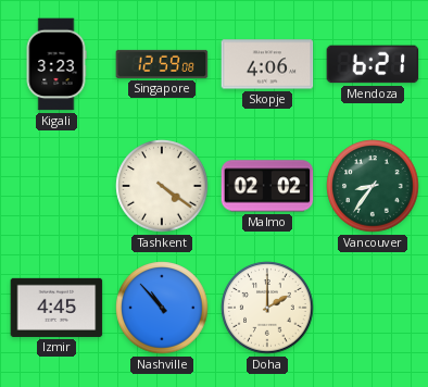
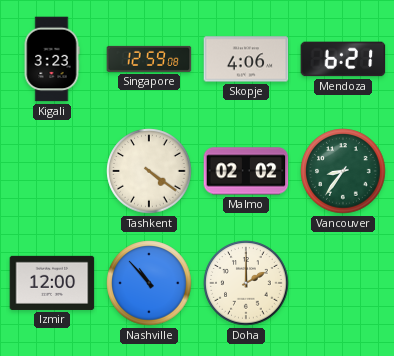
Izmir: 4:45 -> 12:00
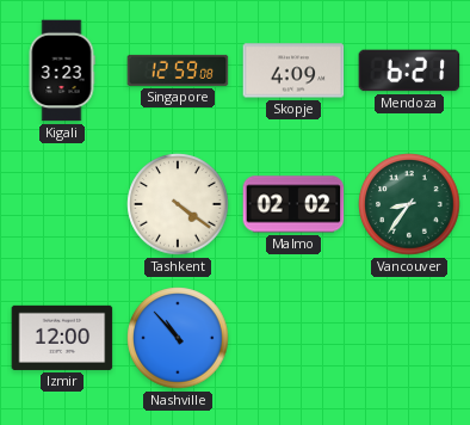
Skopje: 4:06 -> 4:09
Doha: 2:00 -> none
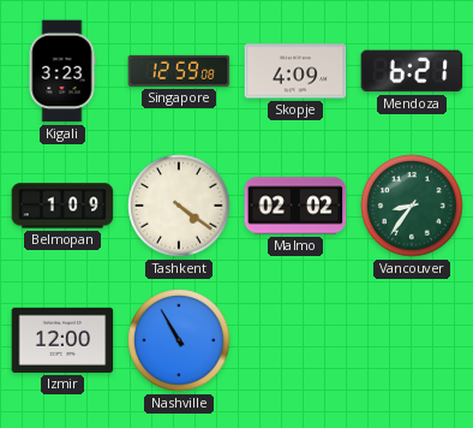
Belmopan: none -> 1:09
Nashville: 10:53 -> 10:55
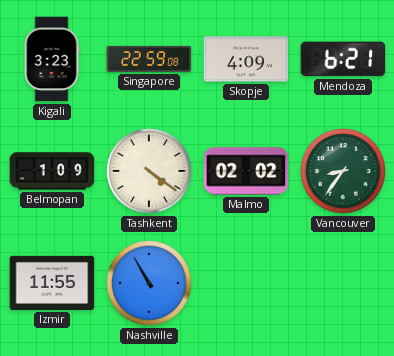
Singapore: 12:59 -> 22:59
Izmir: 12:00 -> 11:55
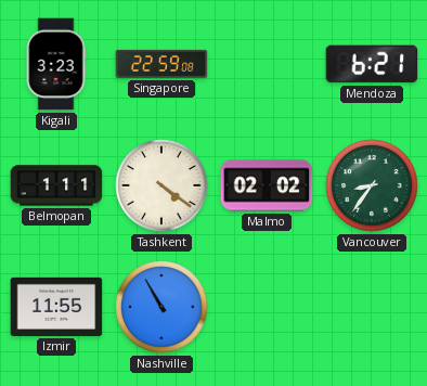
Skopje: 4:09 -> none
Belmopan: 1:09 -> 1:11
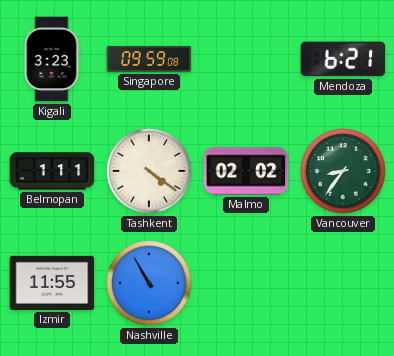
Singapore: 22:59 -> 09:59
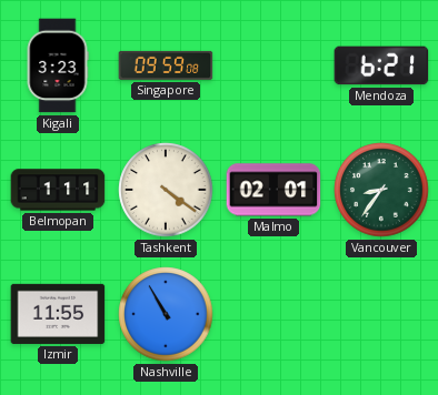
Malmo: 02:02 -> 02:01
